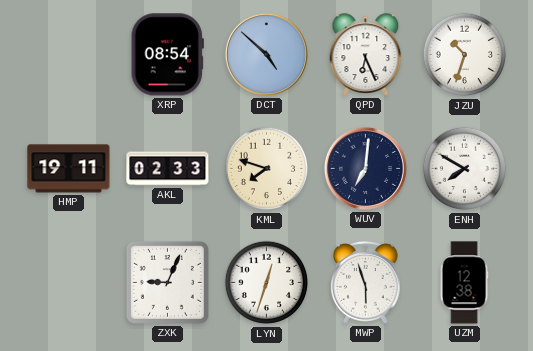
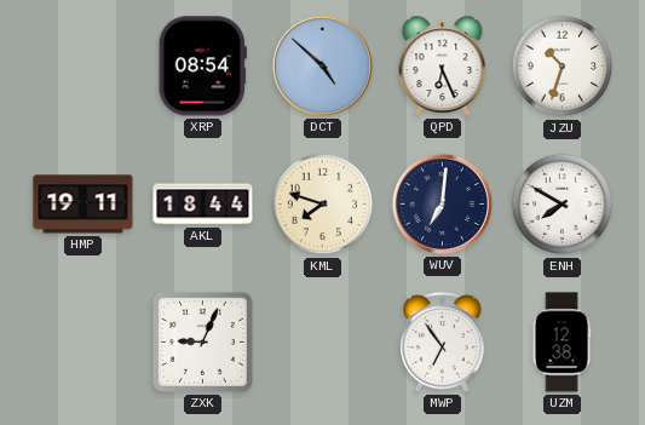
AKL: 02:33 -> 18:44
LYN: 12:33 -> none
MWP: 5:57 -> 6:54
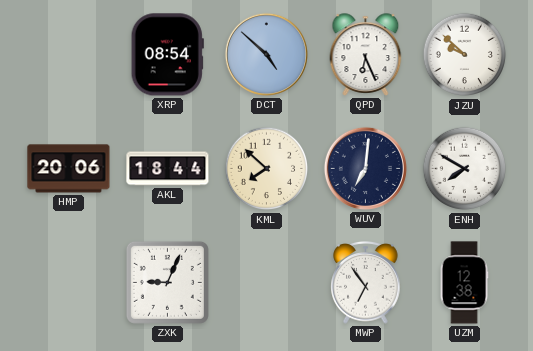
JZU: 10:33 -> 9:52
HMP: 19:11 -> 20:06
KML: 7:48 -> 7:52
